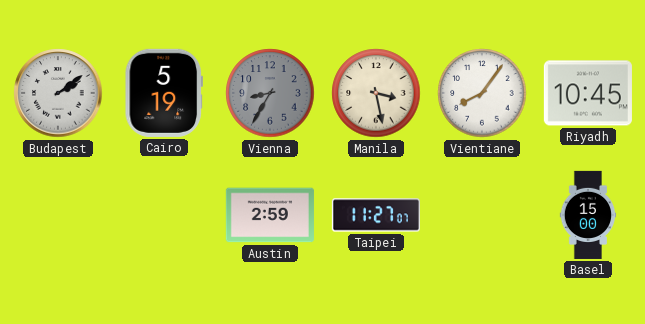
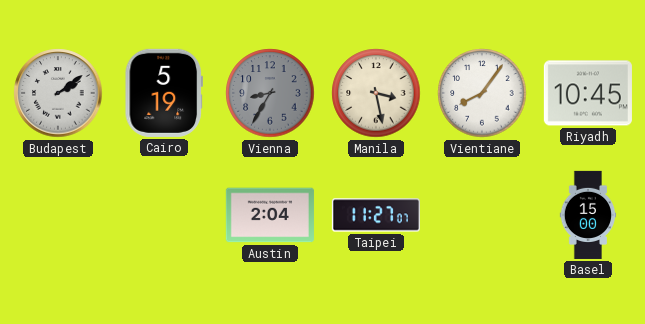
Austin: 2:59 -> 2:04
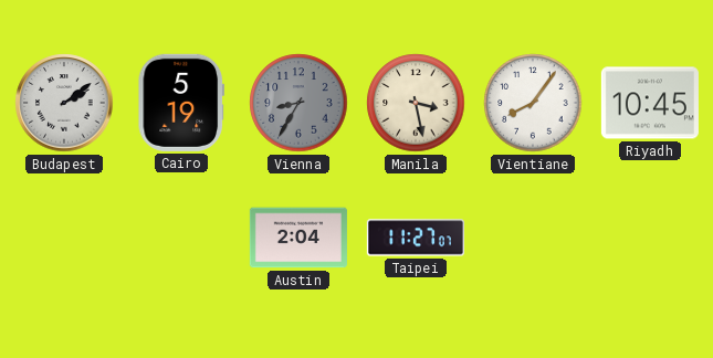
Basel: 15:00 -> none
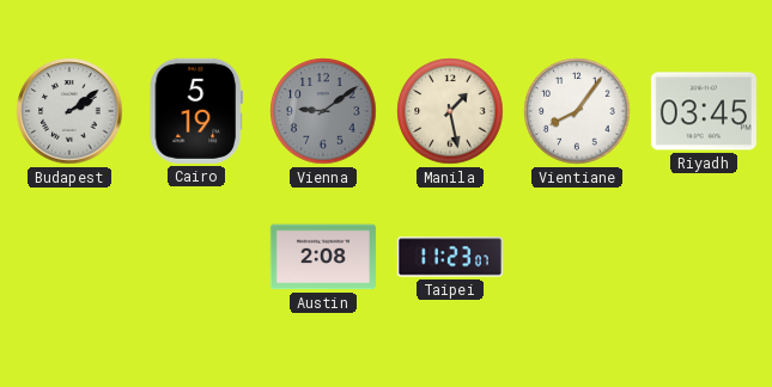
Vienna: 8:35 -> 9:09
Manila: 3:28 -> 1:28
Riyadh: 10:45 -> 03:45
Austin: 2:04 -> 2:08
Taipei: 11:27 -> 11:23
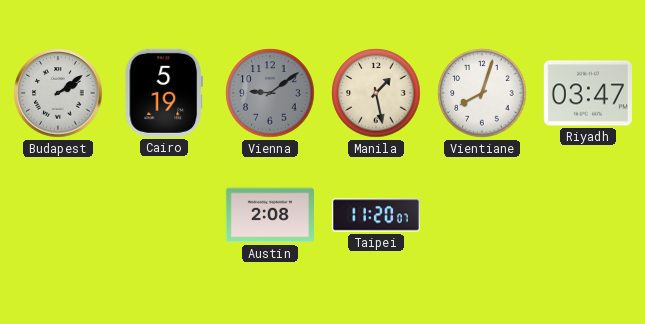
Vientiane: 8:06 -> 8:03
Riyadh: 03:45 -> 03:47
Taipei: 11:23 -> 11:20
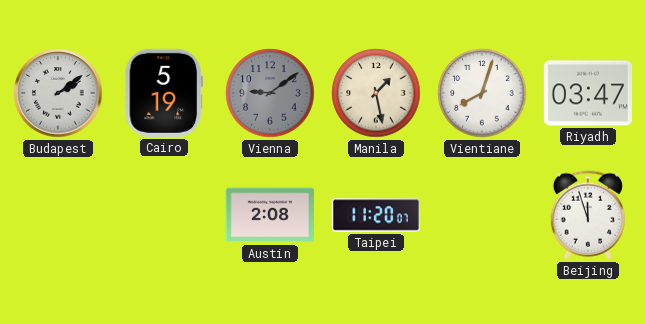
Beijing: none -> 11:57
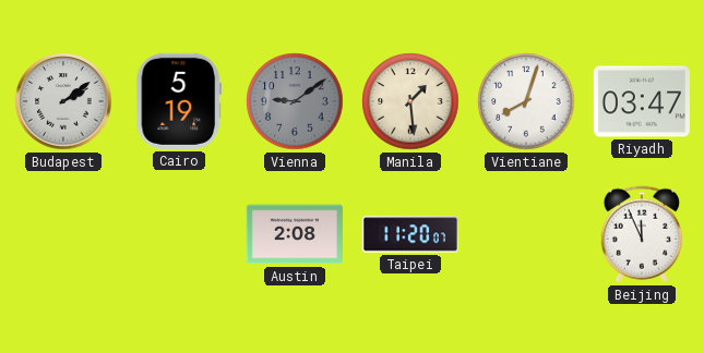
Manila: 1:28 -> 1:29
Beijing: 11:57 -> 11:56
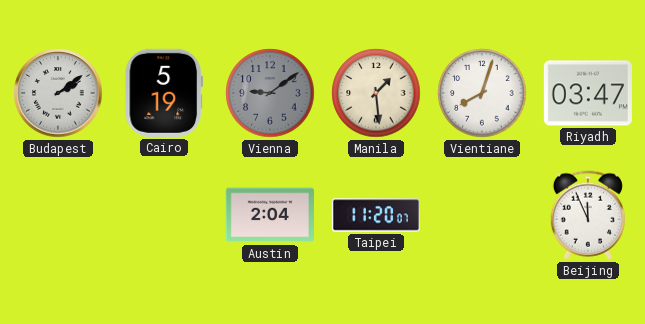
Austin: 2:08 -> 2:04
